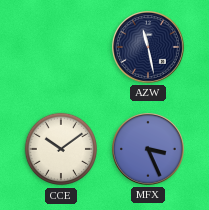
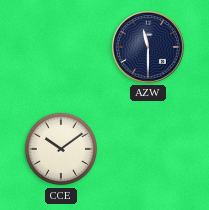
AZW: 11:28 -> 11:30
MFX: 3:26 -> none
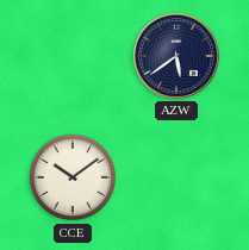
AZW: 11:30 -> 5:39
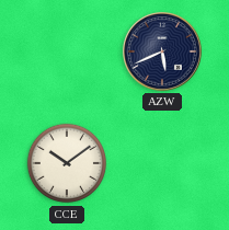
AZW: 5:39 -> 5:41
